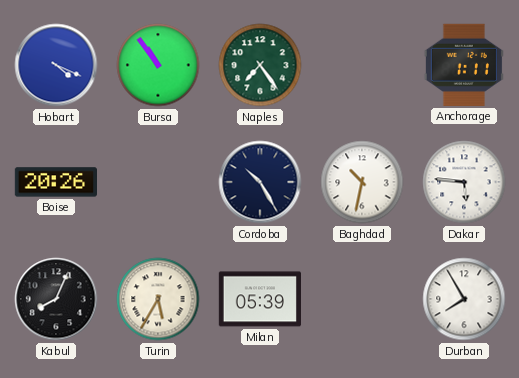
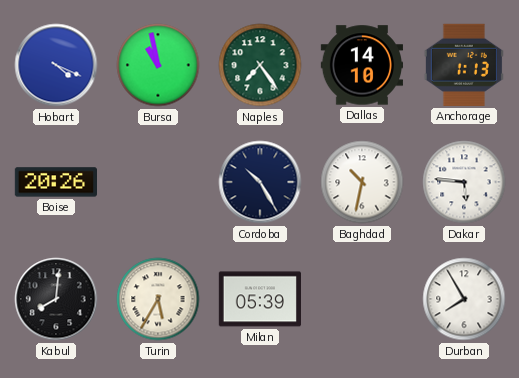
Bursa: 10:54 -> 10:58
Dallas: none -> 14:10
Anchorage: 1:11 -> 1:13
Kabul: 8:04 -> 8:01
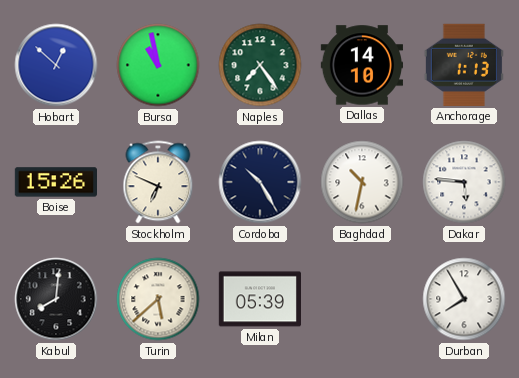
Hobart: 4:19 -> 12:52
Boise: 20:26 -> 15:26
Stockholm: none -> 6:49
Turin: 5:35 -> 5:38
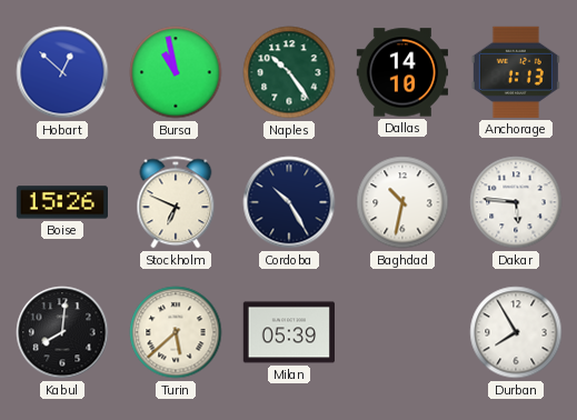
Naples: 7:24 -> 10:24
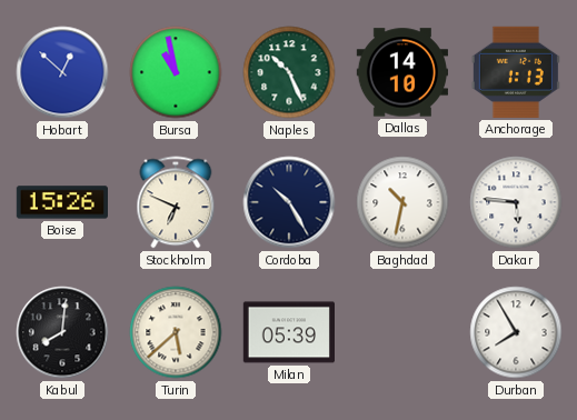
Naples: 10:24 -> 10:26
